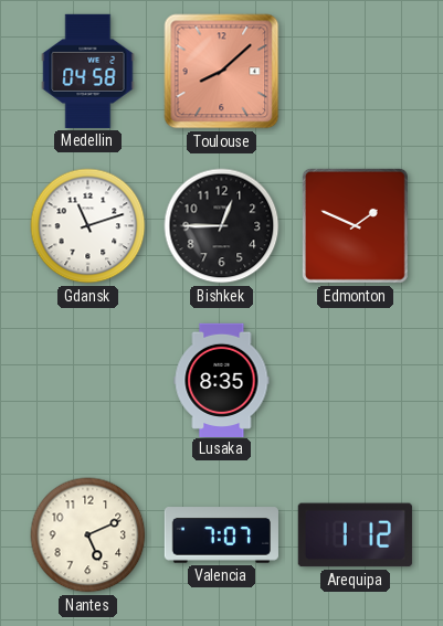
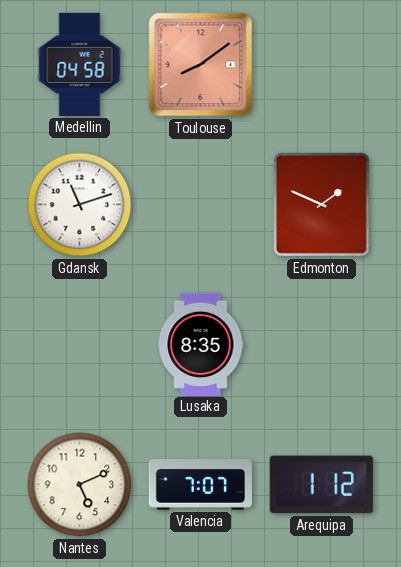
Toulouse: 8:08 -> 8:09
Bishkek: 12:45 -> none
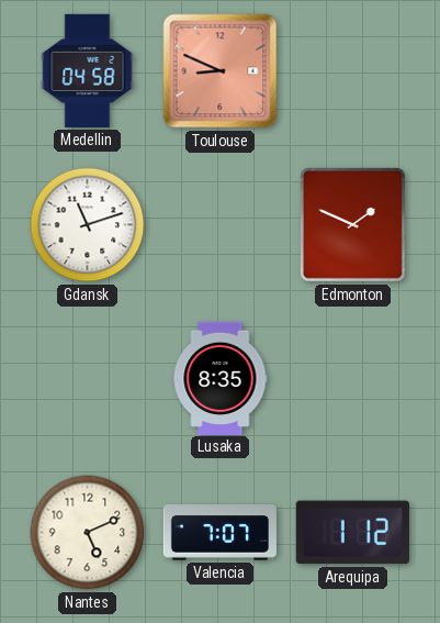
Toulouse: 8:09 -> 8:49
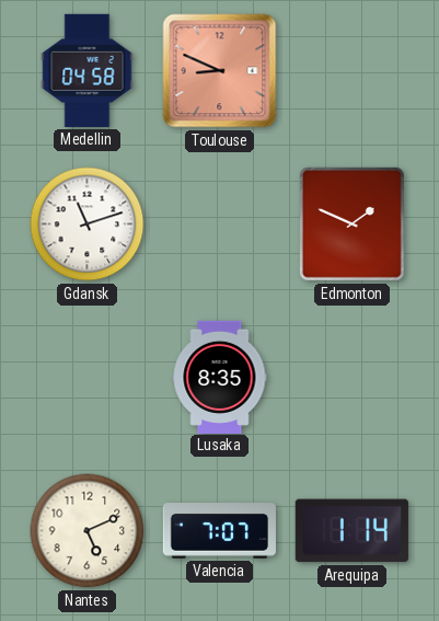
Arequipa: 1:12 -> 1:14
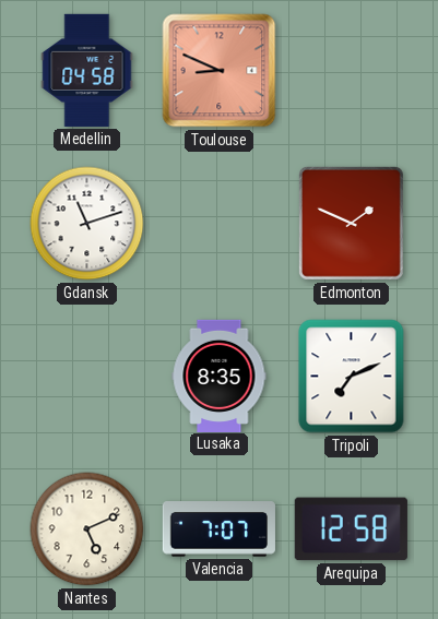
Tripoli: none -> 7:11
Arequipa: 1:14 -> 12:58
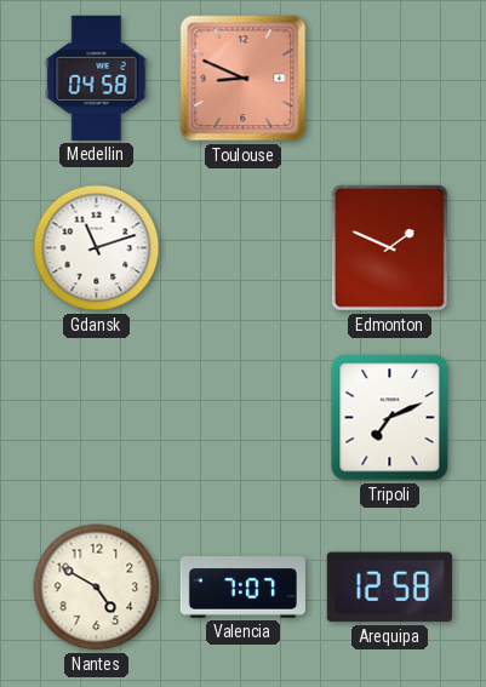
Lusaka: 8:35 -> none
Nantes: 5:11 -> 4:50
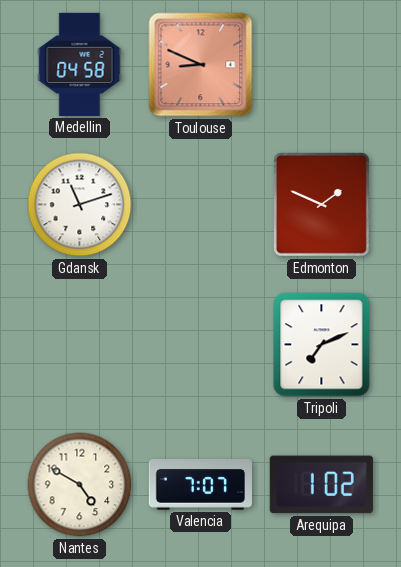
Arequipa: 12:58 -> 1:02
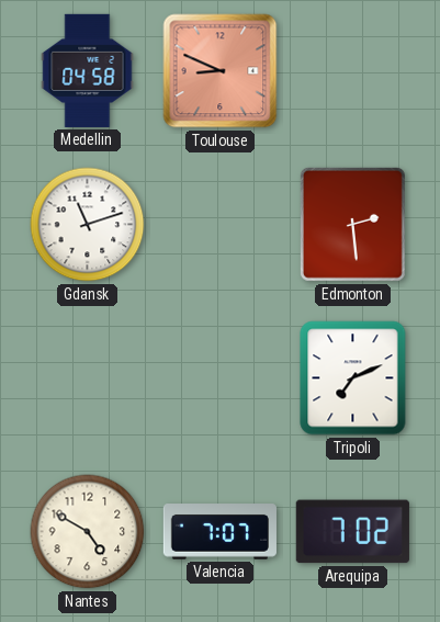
Edmonton: 1:49 -> 2:29
Arequipa: 1:02 -> 7:02
